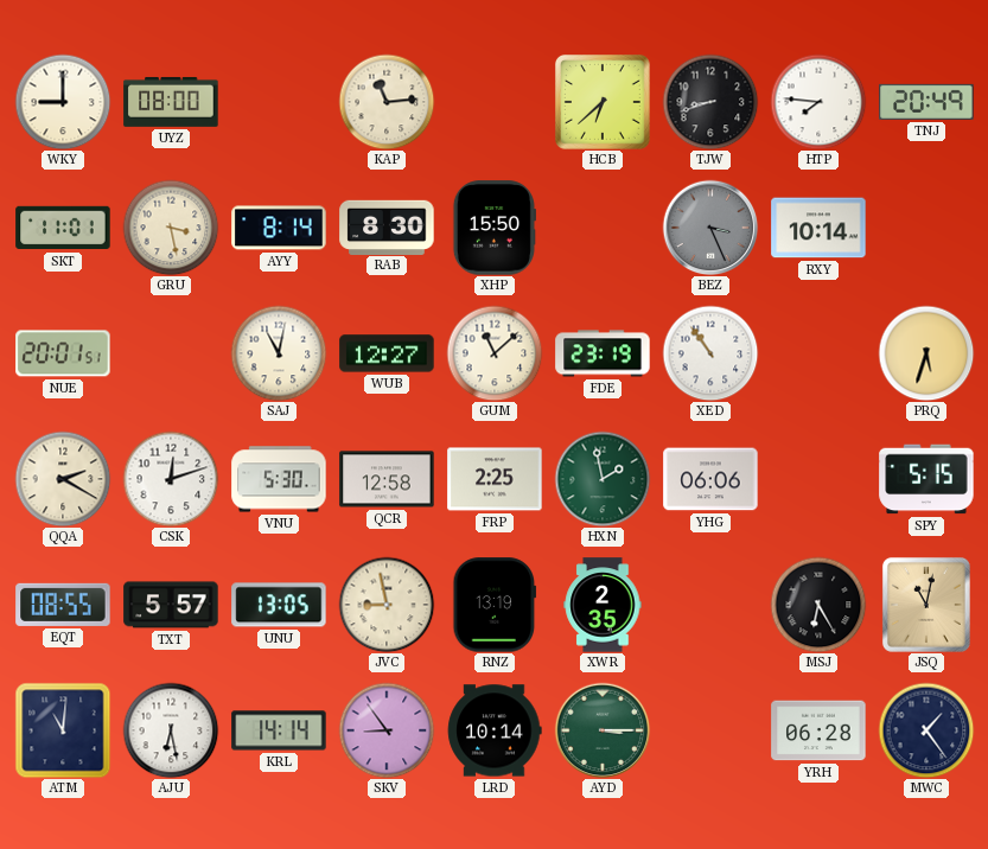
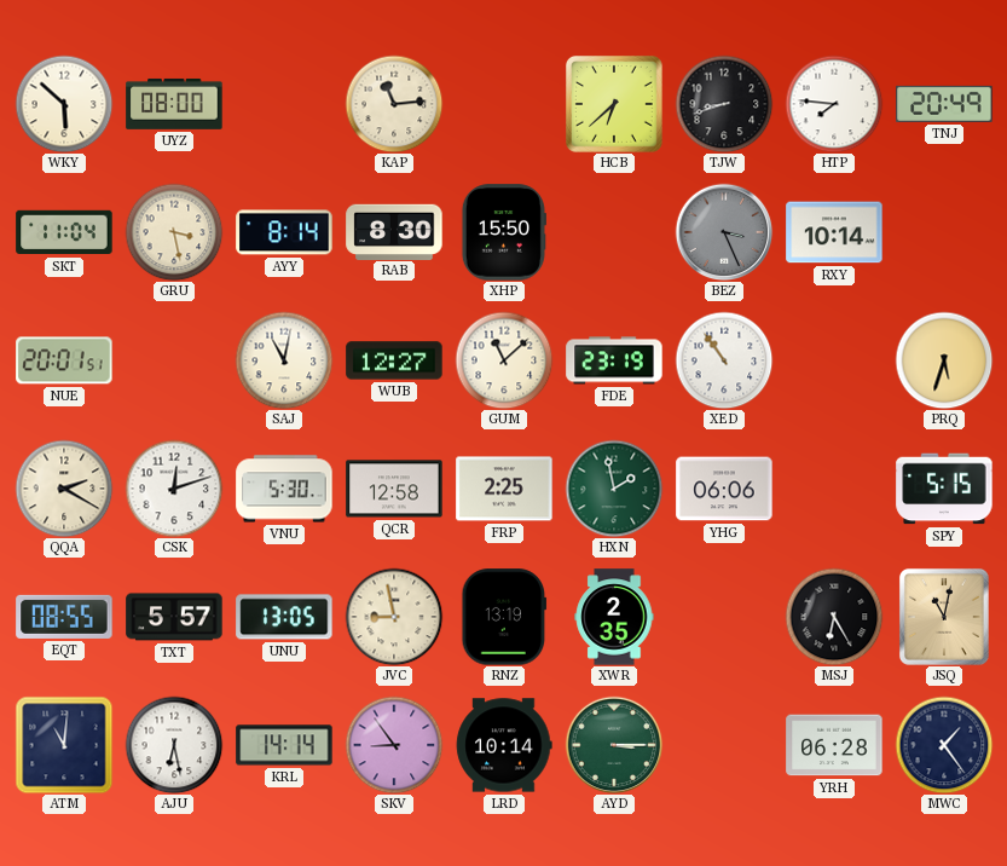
WKY: 9:00 -> 5:52
SKT: 11:01 -> 11:04
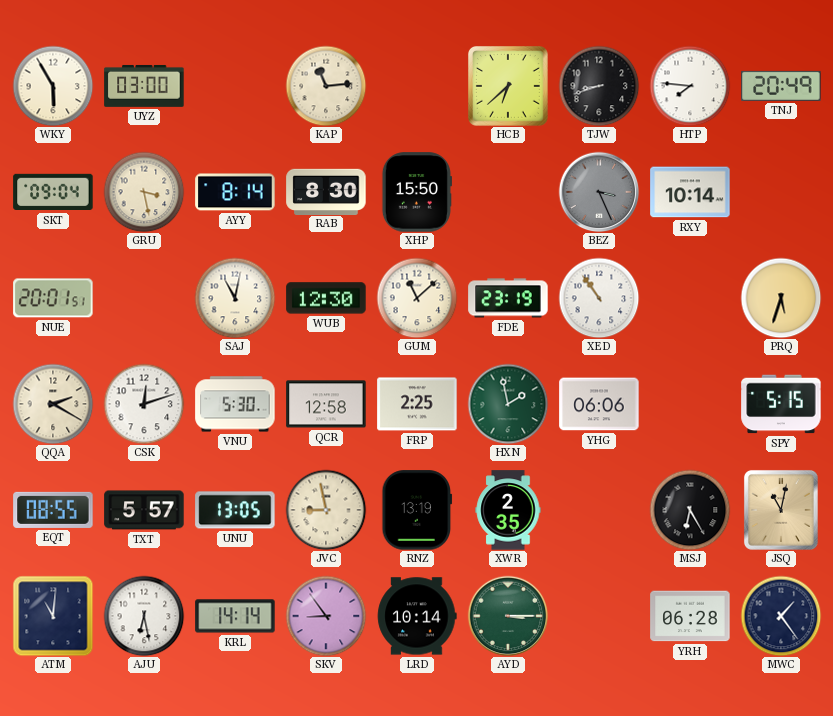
WKY: 5:52 -> 5:55
UYZ: 08:00 -> 03:00
SKT: 11:04 -> 09:04
WUB: 12:27 -> 12:30
